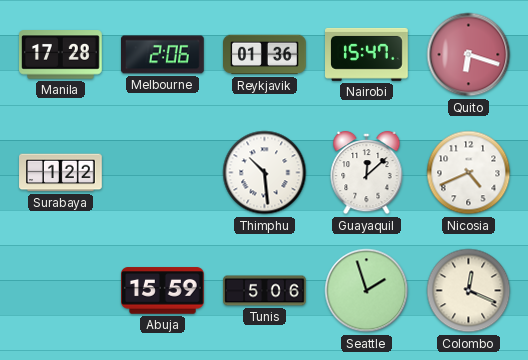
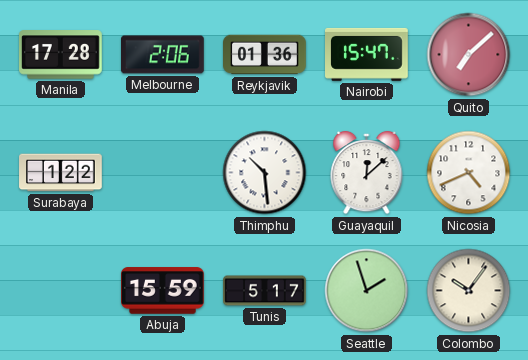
Quito: 6:18 -> 7:08
Tunis: 5:06 -> 5:17
Colombo: 12:19 -> 10:06
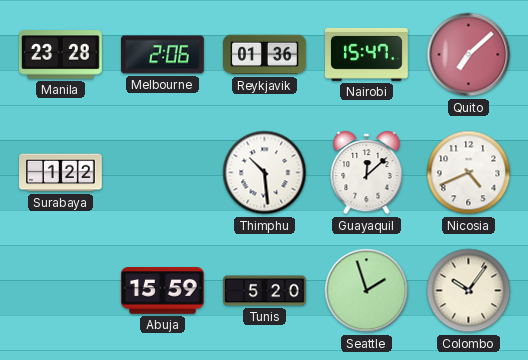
Manila: 17:28 -> 23:28
Tunis: 5:17 -> 5:20
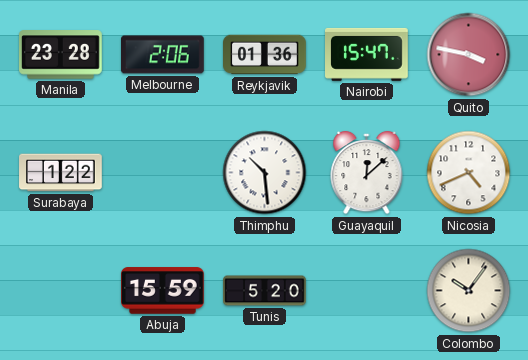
Quito: 7:08 -> 3:47
Seattle: 1:57 -> none
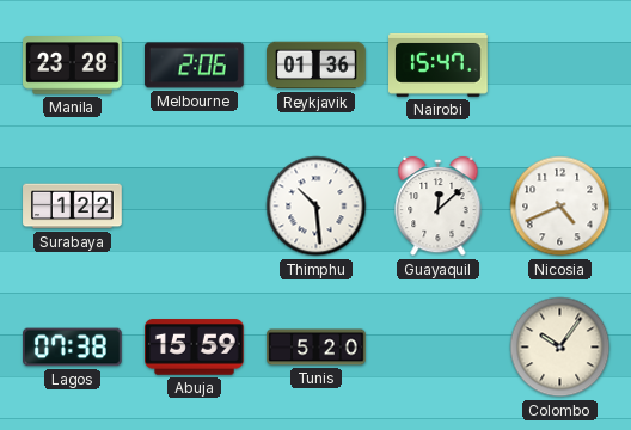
Quito: 3:47 -> none
Lagos: none -> 07:38
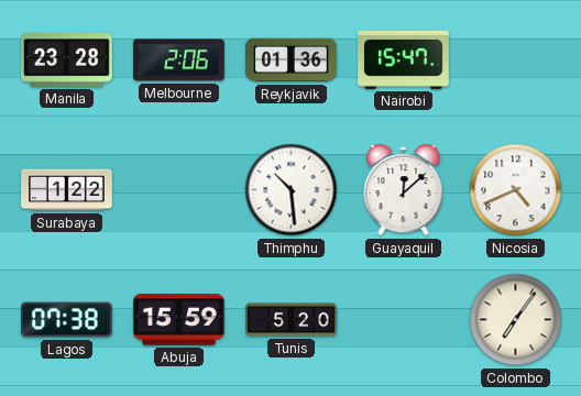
Colombo: 10:06 -> 7:06
